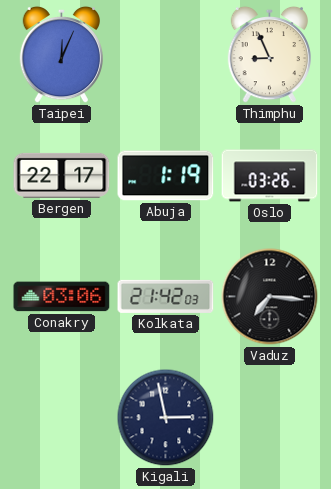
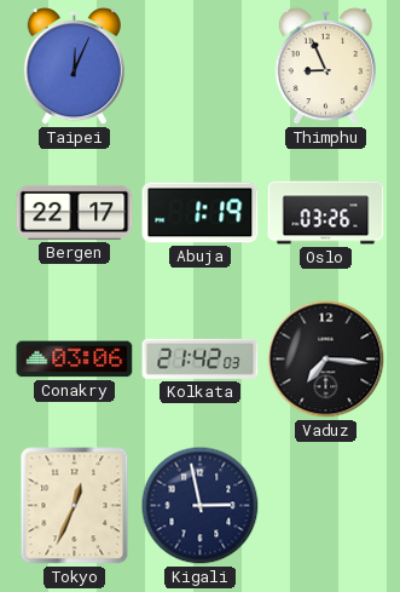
Tokyo: none -> 12:34
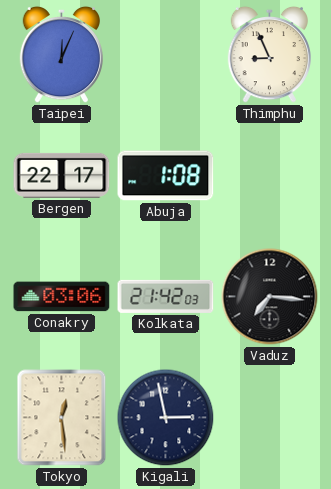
Abuja: 1:19 -> 1:08
Oslo: 03:26 -> none
Tokyo: 12:34 -> 12:29
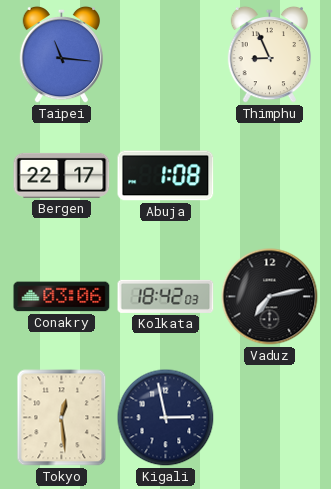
Taipei: 12:04 -> 11:16
Kolkata: 21:42 -> 18:42
Vaduz: 7:16 -> 7:13
